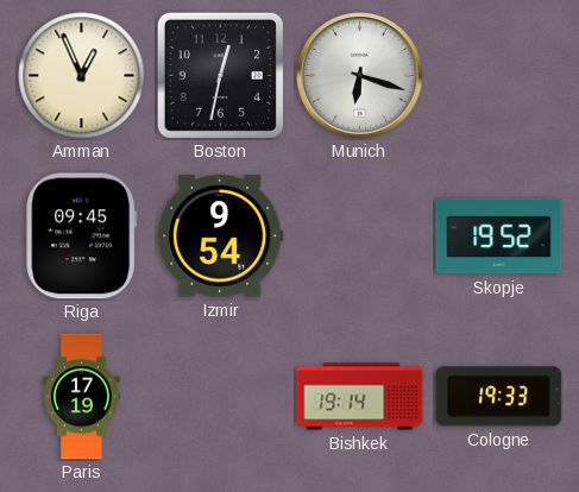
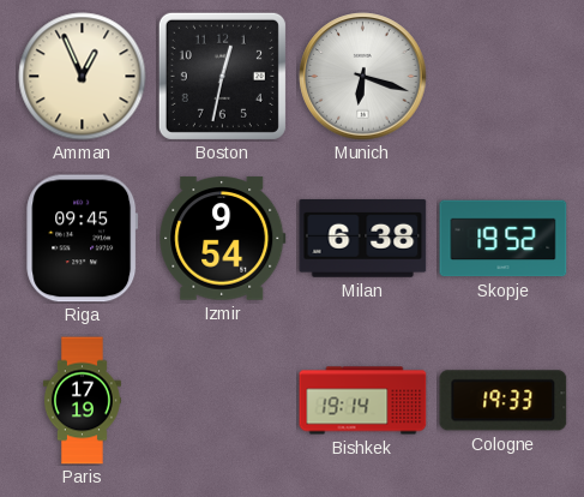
Milan: none -> 6:38
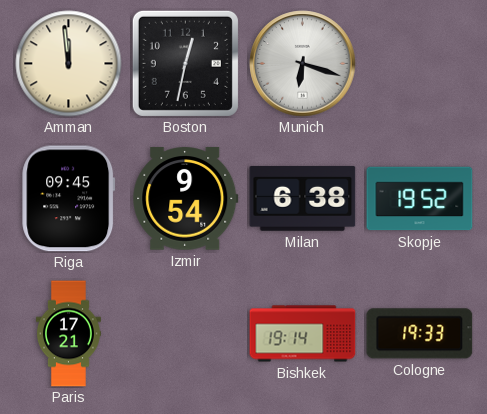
Amman: 12:56 -> 11:59
Paris: 17:19 -> 17:21
